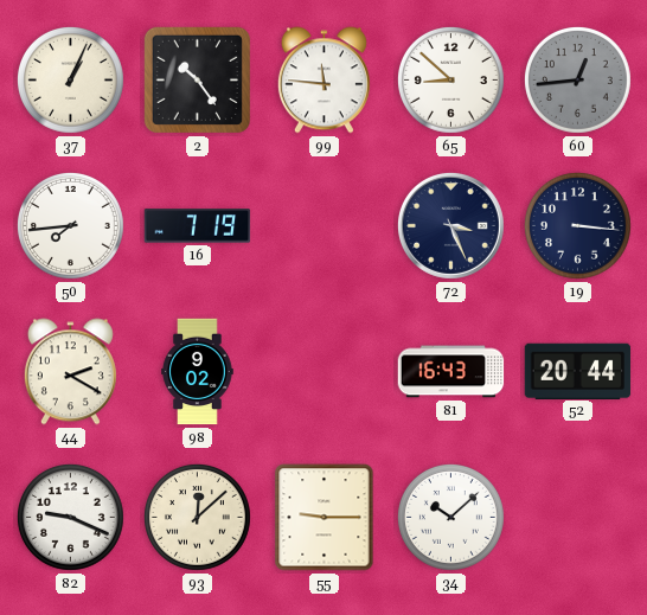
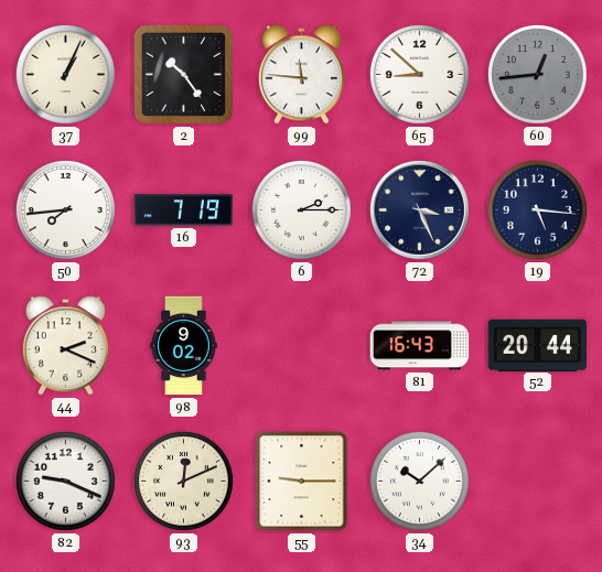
6: none -> 2:15
19: 3:16 -> 5:16
44: 2:20 -> 2:19
93: 12:08 -> 12:11
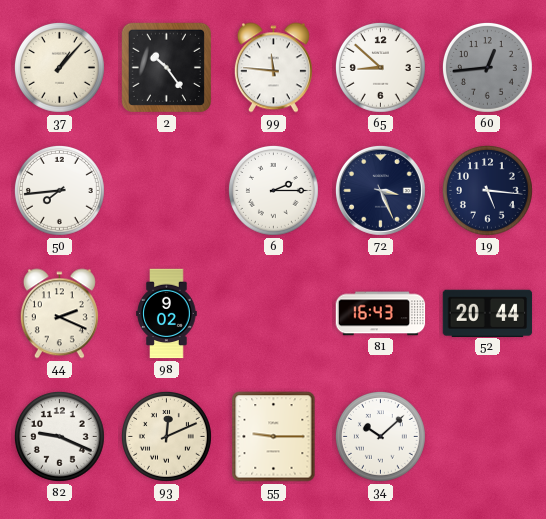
37: 1:04 -> 1:07
16: 7:19 -> none
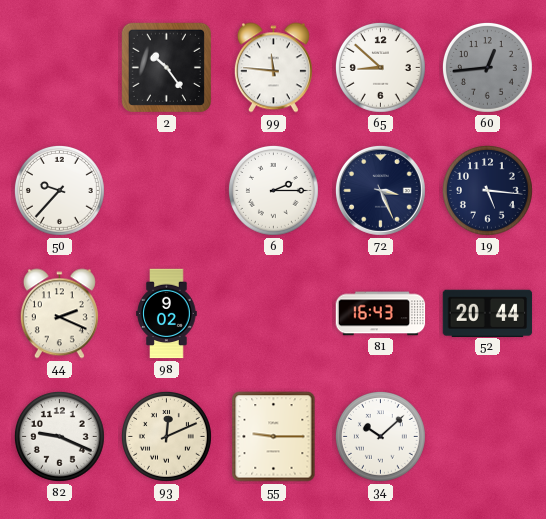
37: 1:07 -> none
50: 7:44 -> 9:37
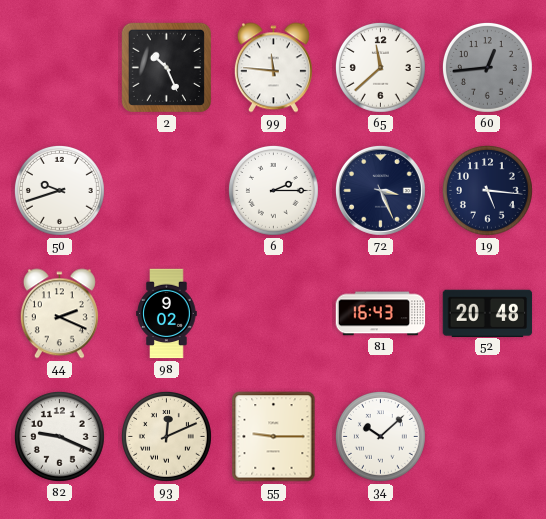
2: 10:24 -> 10:26
65: 8:52 -> 11:38
50: 9:37 -> 9:42
52: 20:44 -> 20:48
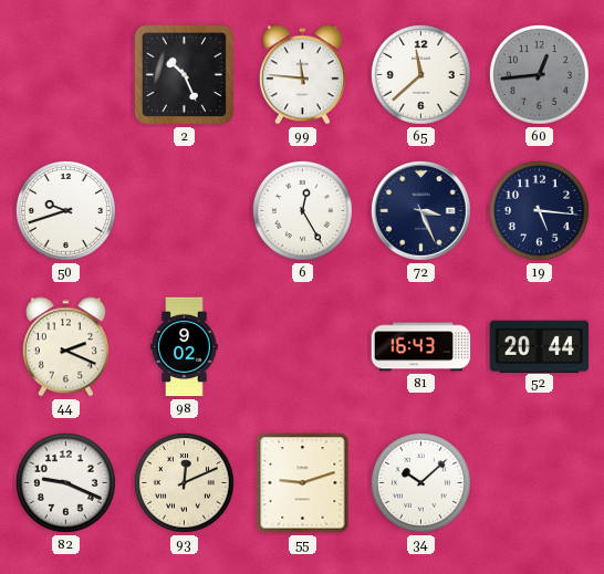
6: 2:15 -> 12:25
52: 20:48 -> 20:44
55: 9:15 -> 9:12
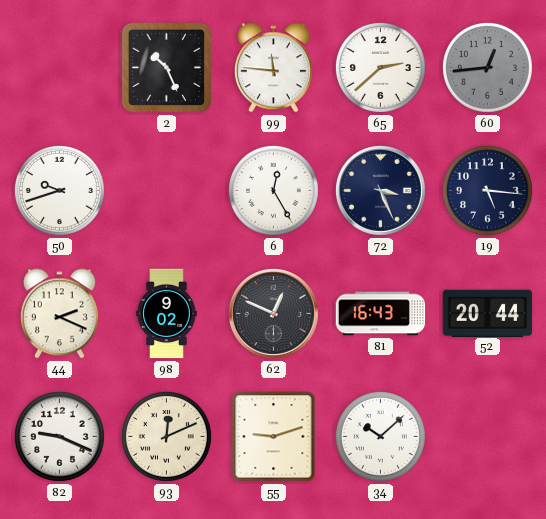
65: 11:38 -> 2:38
62: none -> 12:49
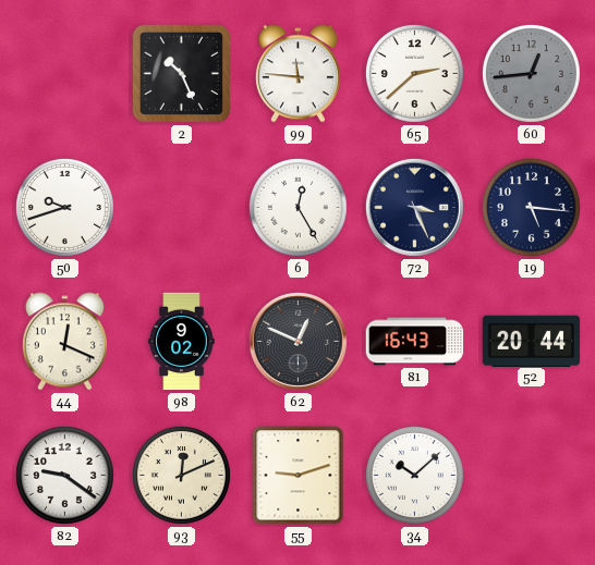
44: 2:19 -> 12:19
82: 9:19 -> 9:21
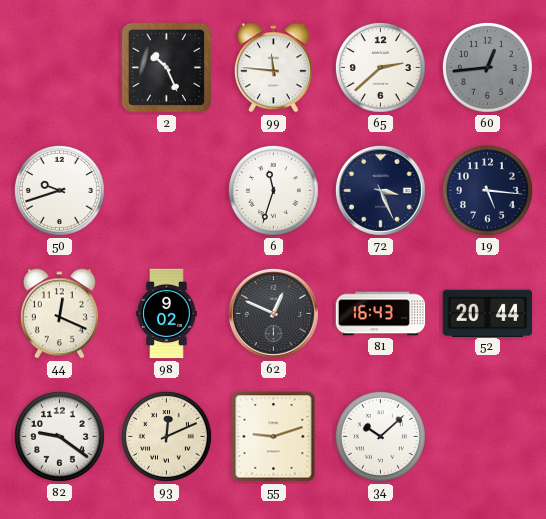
6: 12:25 -> 11:33
